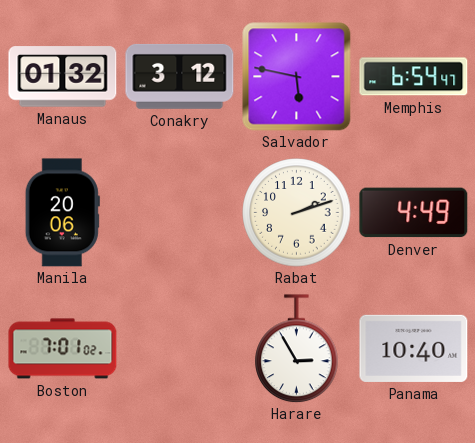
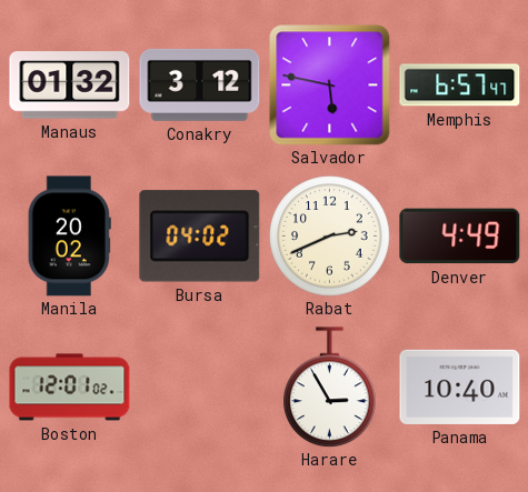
Memphis: 6:54 -> 6:57
Manila: 20:06 -> 20:02
Bursa: none -> 04:02
Rabat: 2:12 -> 2:41
Boston: 7:01 -> 12:01
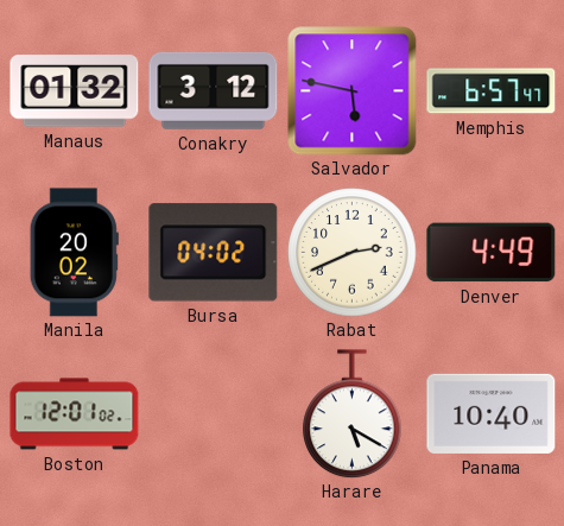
Harare: 2:55 -> 5:20
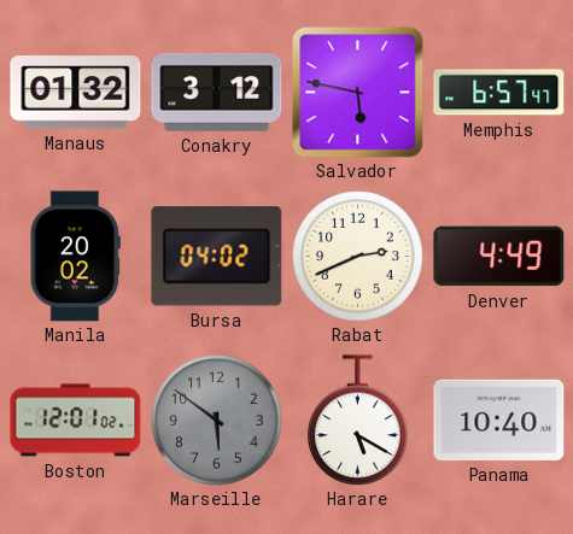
Marseille: none -> 5:51
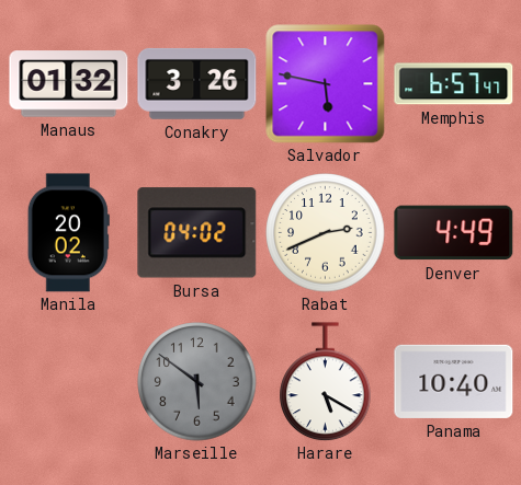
Conakry: 3:12 -> 3:26
Boston: 12:01 -> none
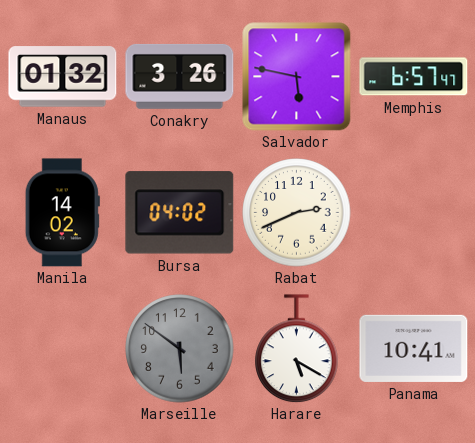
Manila: 20:02 -> 14:02
Denver: 4:49 -> none
Panama: 10:40 -> 10:41
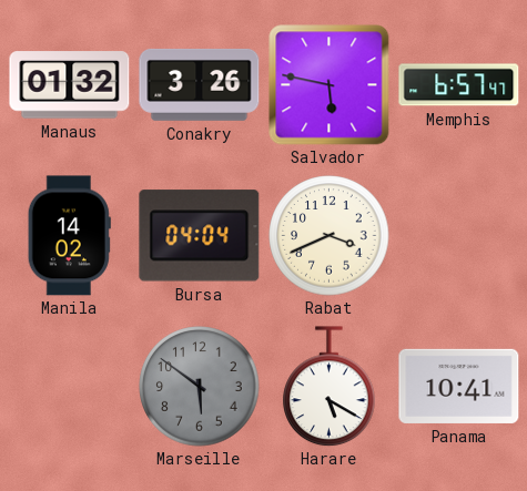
Bursa: 04:02 -> 04:04
Rabat: 2:41 -> 3:41
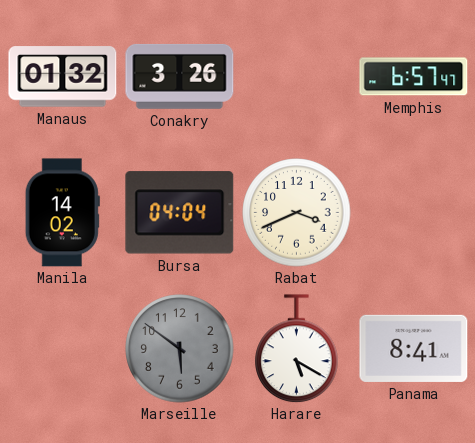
Salvador: 5:47 -> none
Panama: 10:41 -> 8:41
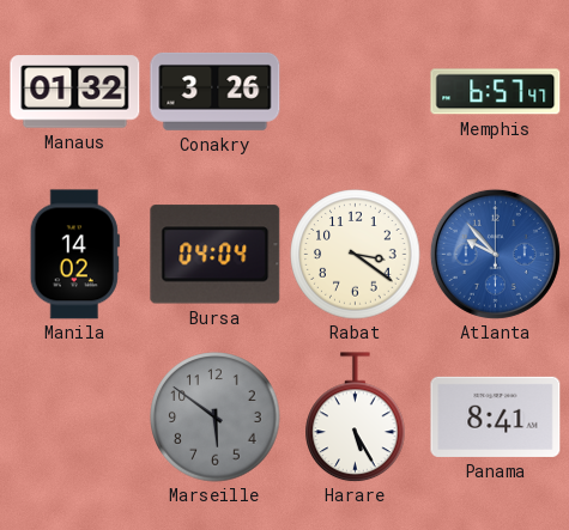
Rabat: 3:41 -> 3:21
Atlanta: none -> 9:53
Harare: 5:20 -> 5:25
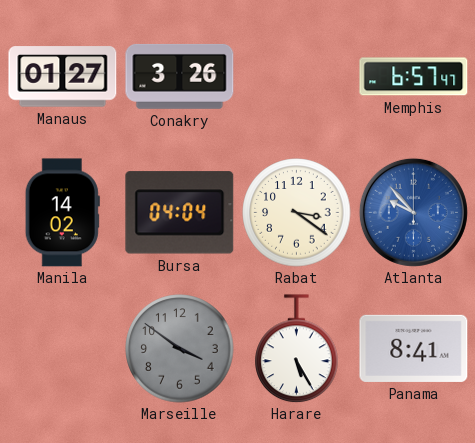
Manaus: 01:32 -> 01:27
Marseille: 5:51 -> 3:51
